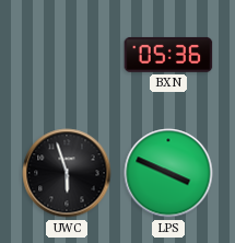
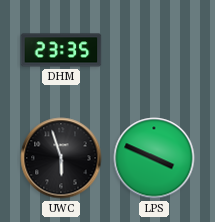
DHM: none -> 23:35
BXN: 05:36 -> none
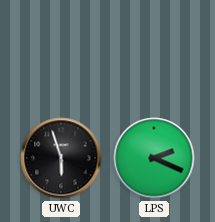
DHM: 23:35 -> none
LPS: 3:49 -> 2:19
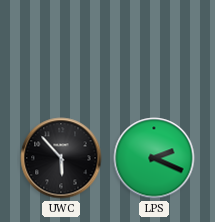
UWC: 5:57 -> 5:53
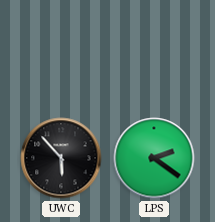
LPS: 2:19 -> 2:21
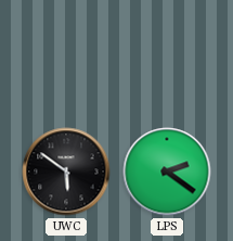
UWC: 5:53 -> 5:51
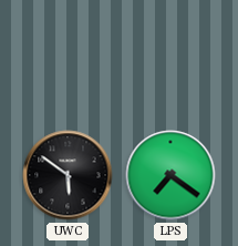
LPS: 2:21 -> 7:21
